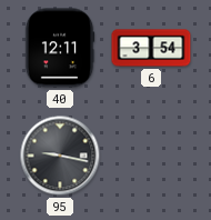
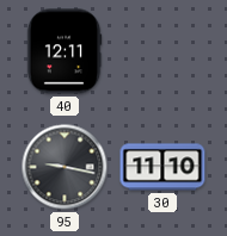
6: 3:54 -> none
30: none -> 11:10
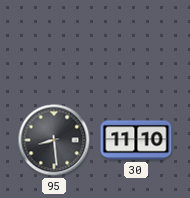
40: 12:11 -> none
95: 9:17 -> 8:29
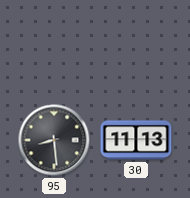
30: 11:10 -> 11:13
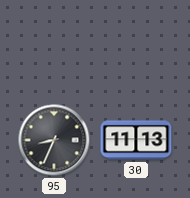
95: 8:29 -> 8:34
